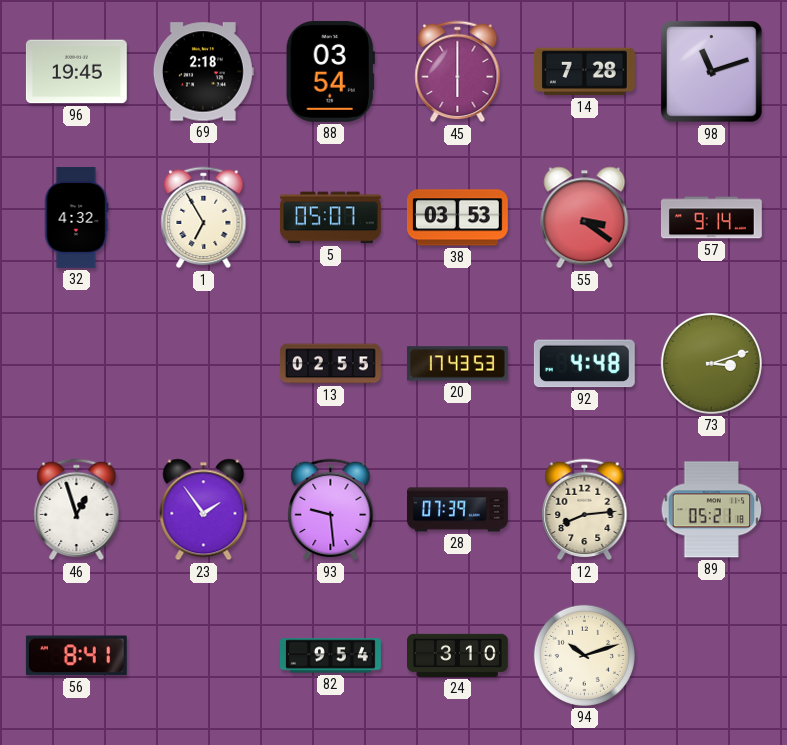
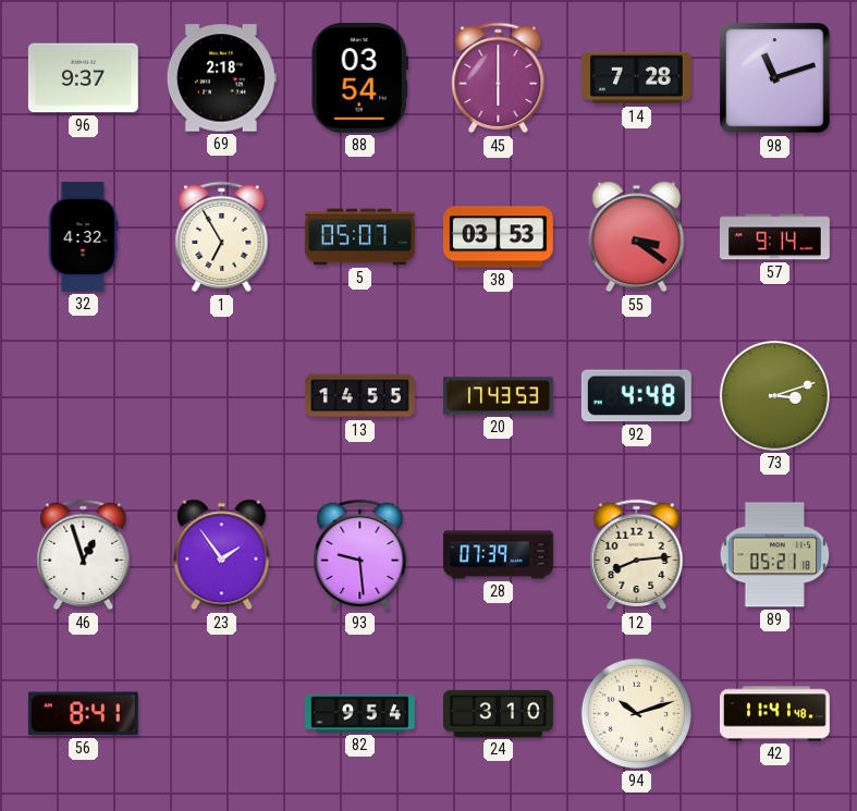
96: 19:45 -> 9:37
13: 02:55 -> 14:55
42: none -> 11:41
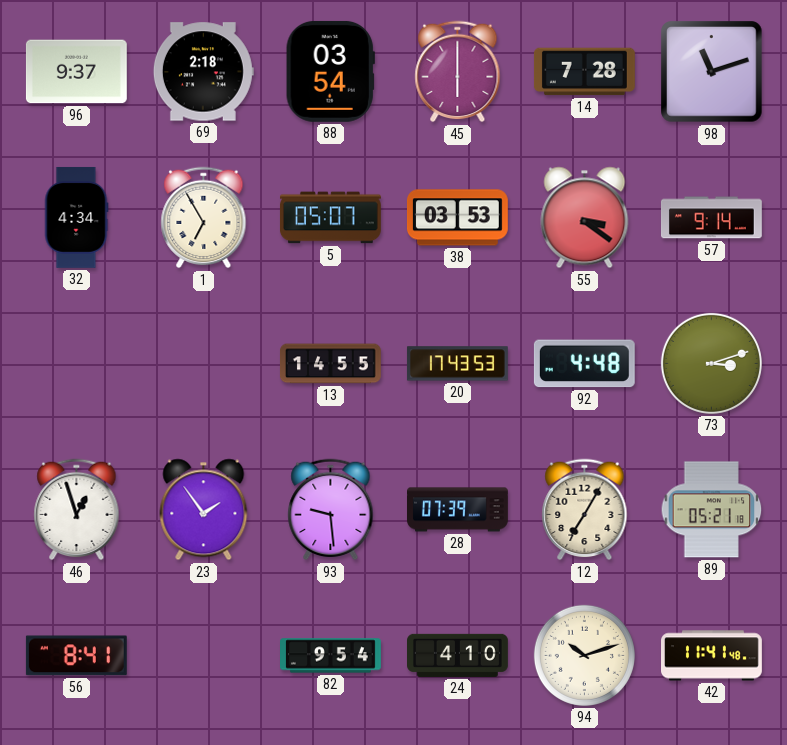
32: 4:32 -> 4:34
12: 8:14 -> 7:05
24: 3:10 -> 4:10
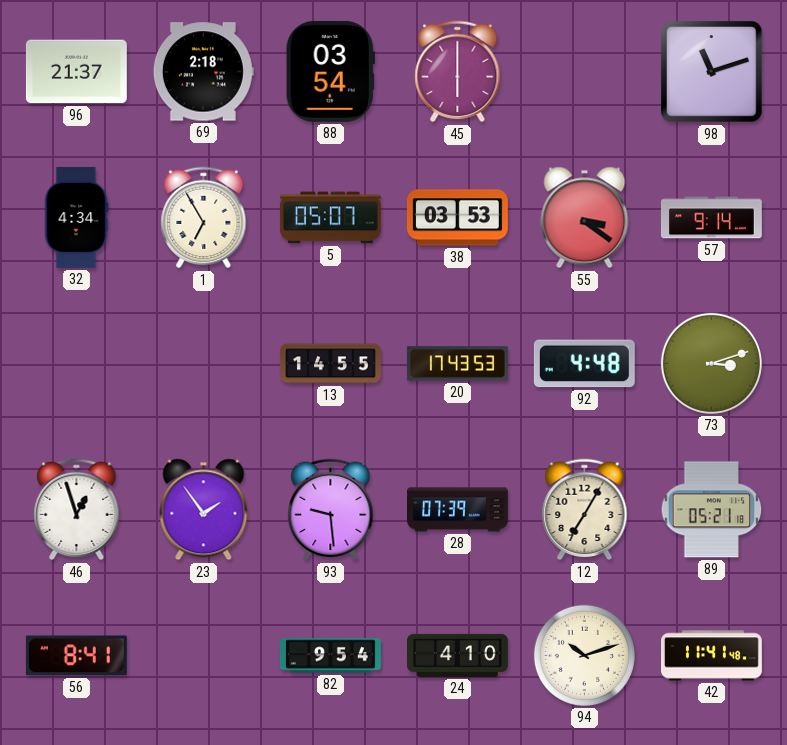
96: 9:37 -> 21:37
14: 7:28 -> none
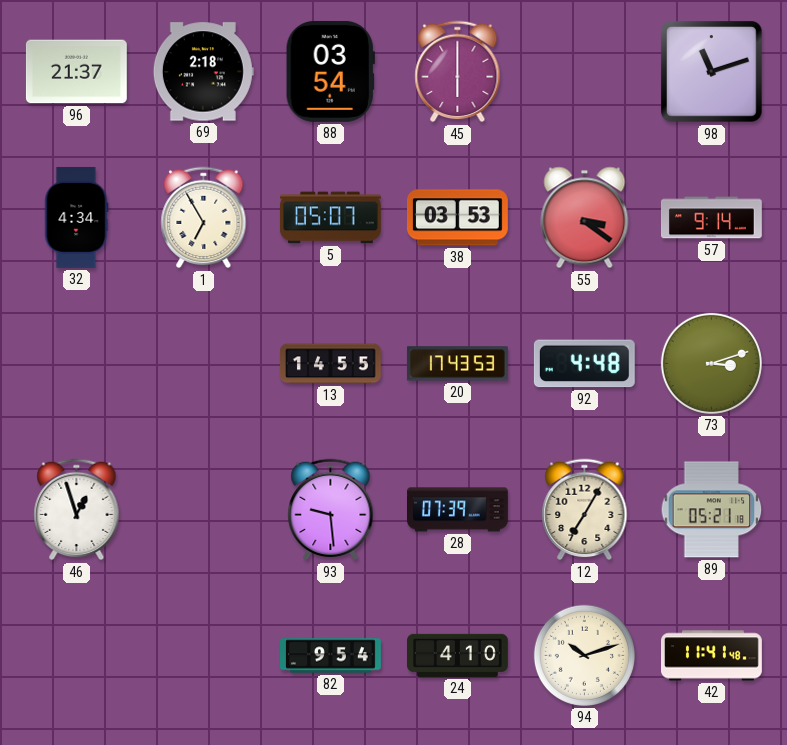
23: 1:54 -> none
56: 8:41 -> none
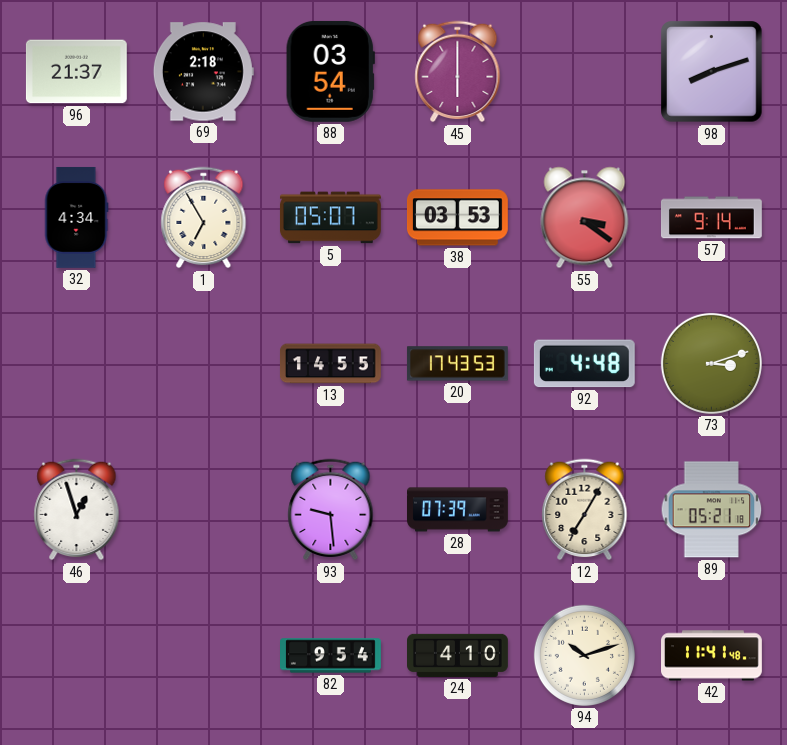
98: 11:12 -> 8:12
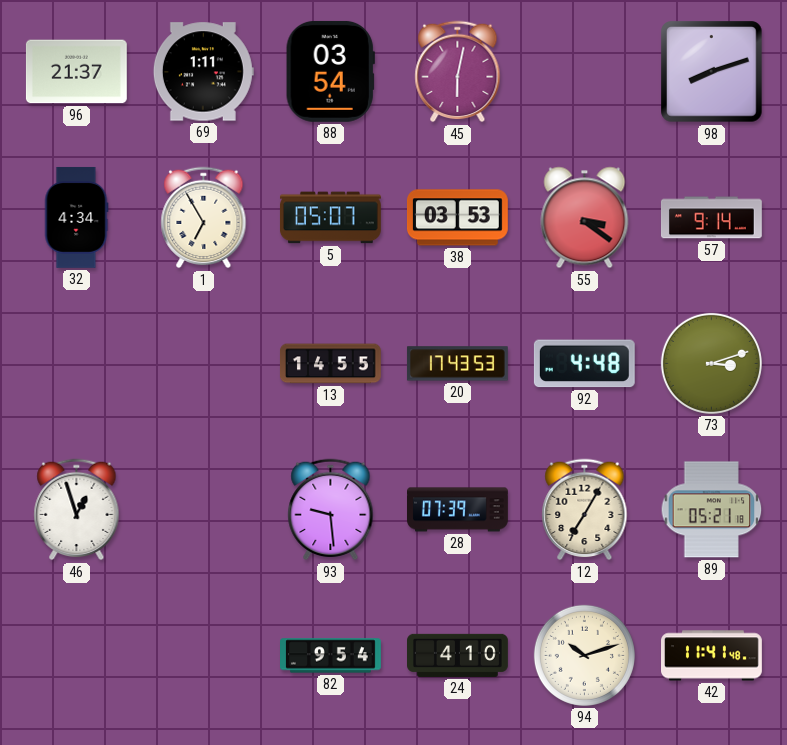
69: 2:18 -> 1:11
45: 6:00 -> 6:02
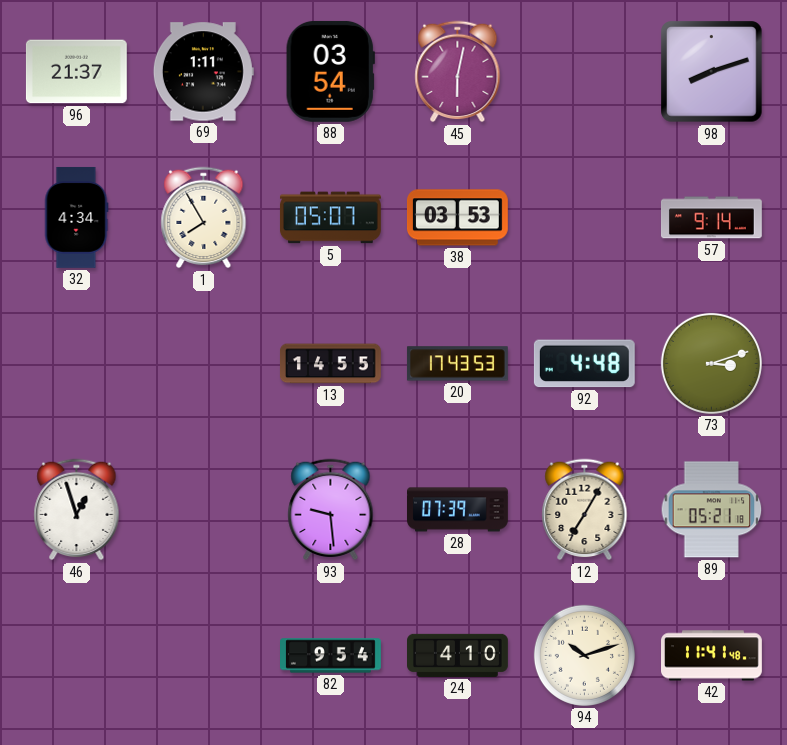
1: 6:55 -> 7:55
55: 3:21 -> none
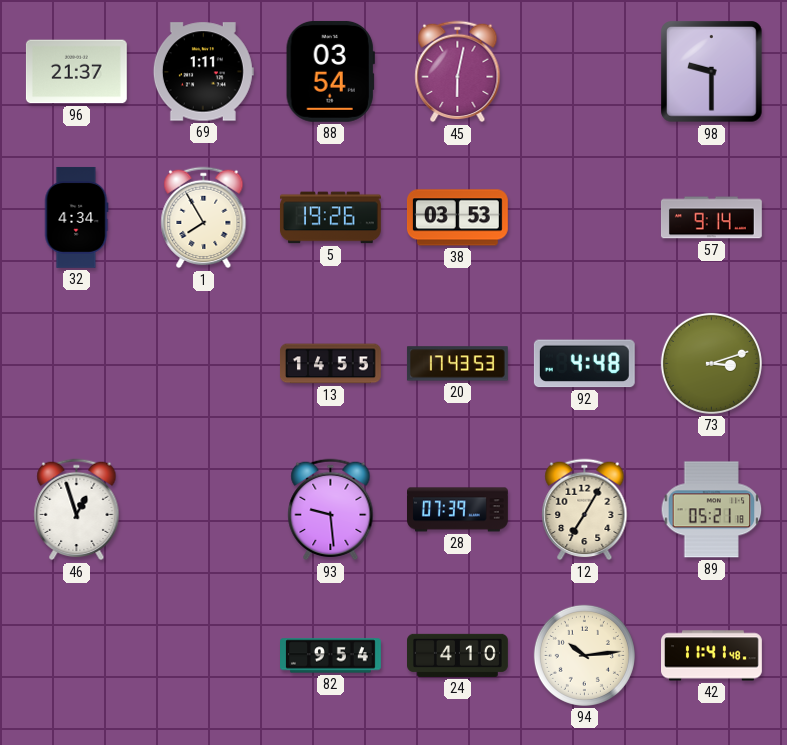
98: 8:12 -> 9:30
5: 05:07 -> 19:26
94: 10:12 -> 10:14
